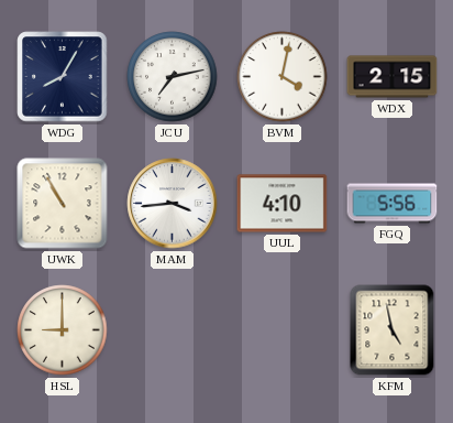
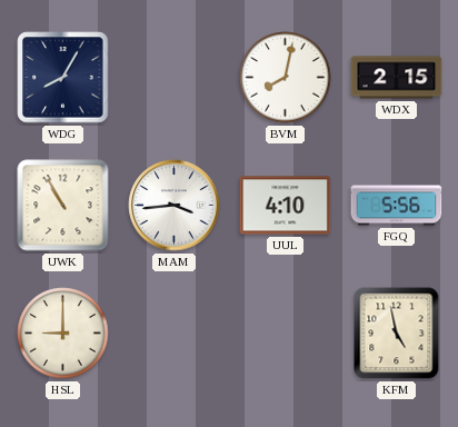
JCU: 7:13 -> none
BVM: 4:02 -> 8:02
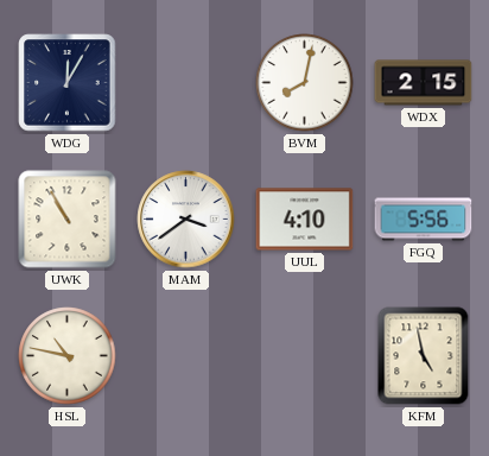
WDG: 8:05 -> 12:05
MAM: 3:44 -> 3:39
HSL: 9:00 -> 10:47
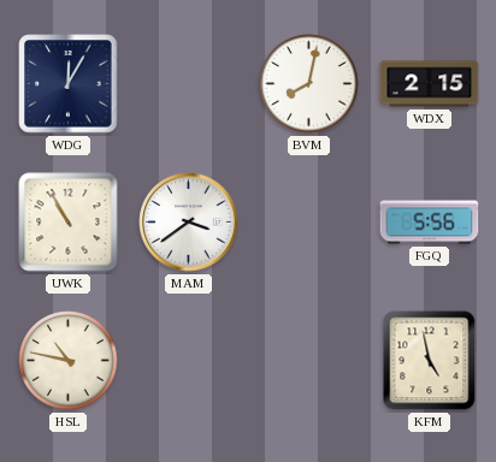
UUL: 4:10 -> none
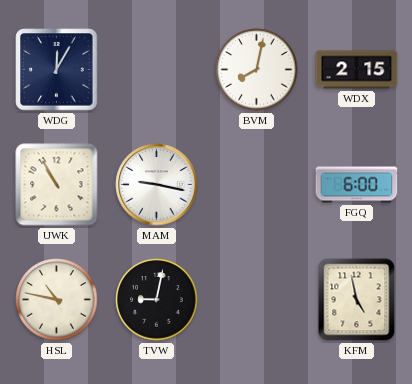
MAM: 3:39 -> 9:17
FGQ: 5:56 -> 6:00
TVW: none -> 9:02
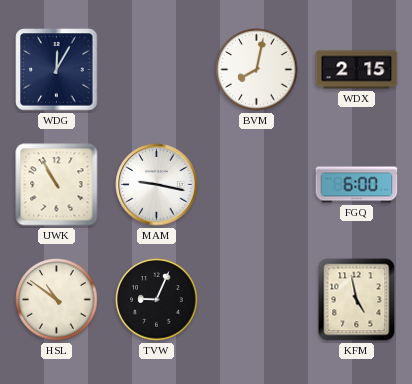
HSL: 10:47 -> 10:51
TVW: 9:02 -> 9:04
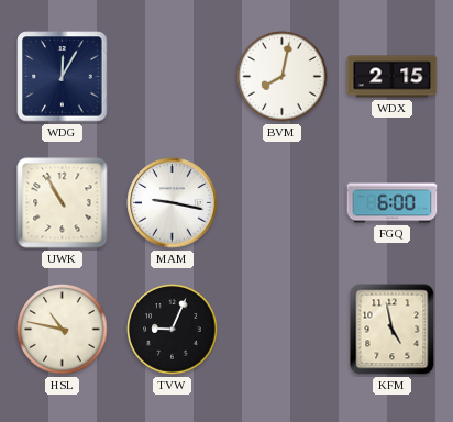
HSL: 10:51 -> 10:47
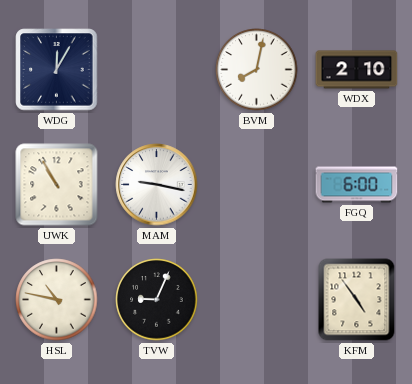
WDX: 2:15 -> 2:10
KFM: 4:58 -> 4:54
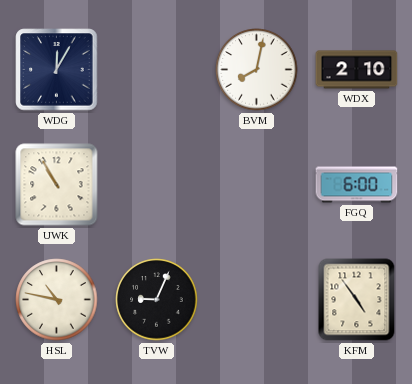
MAM: 9:17 -> none
